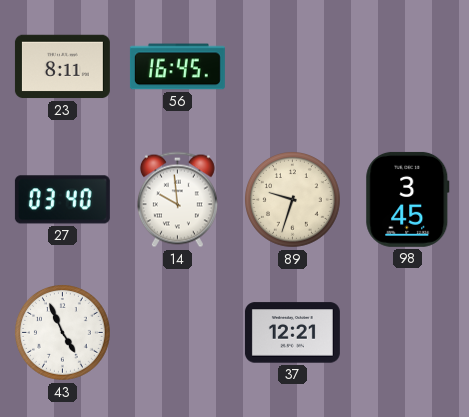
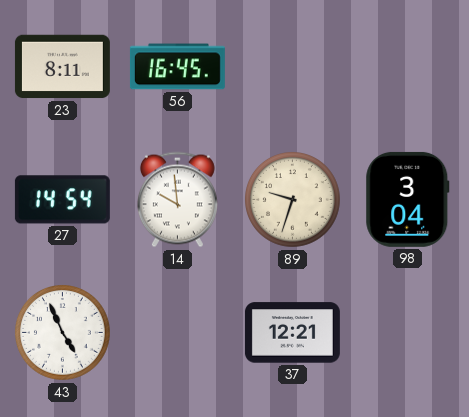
27: 03:40 -> 14:54
98: 3:45 -> 3:04
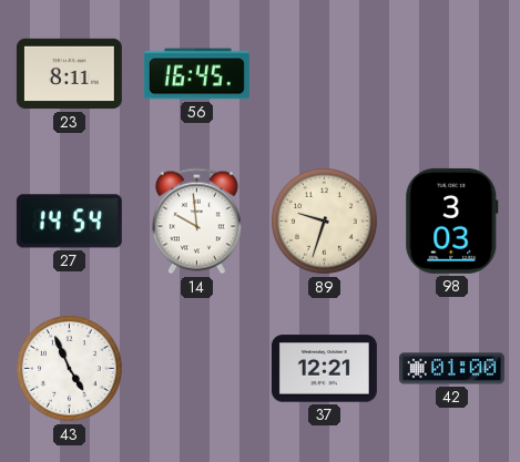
98: 3:04 -> 3:03
42: none -> 01:00
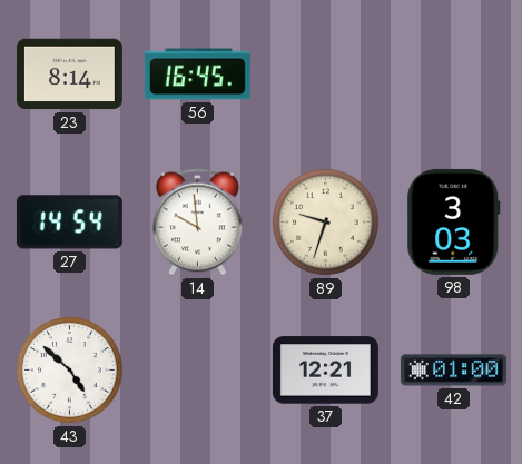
23: 8:11 -> 8:14
43: 4:56 -> 4:52
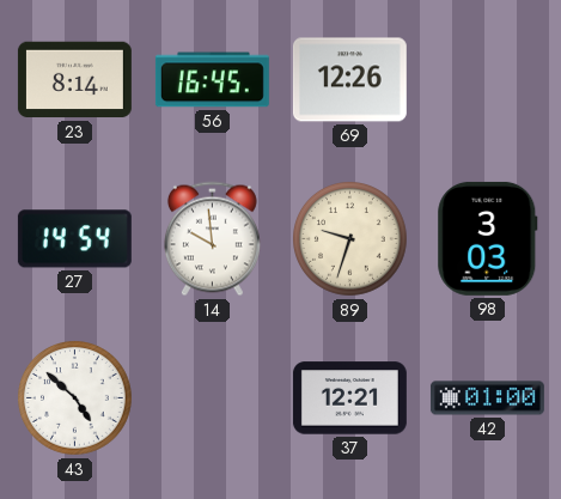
69: none -> 12:26
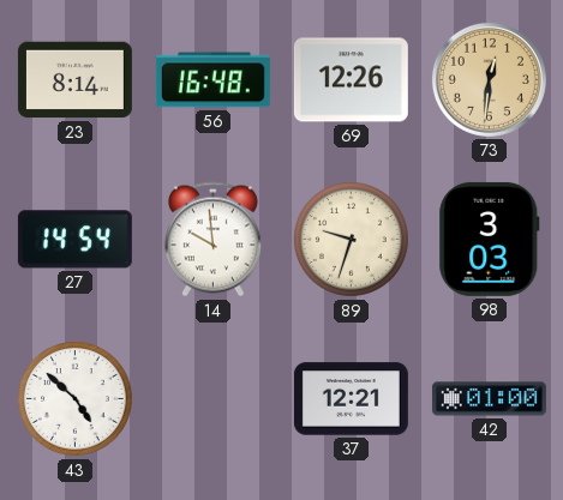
56: 16:45 -> 16:48
73: none -> 12:31
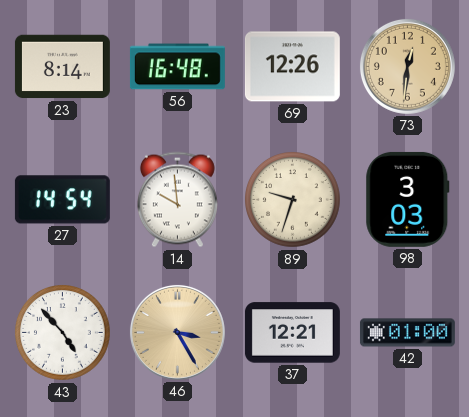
43: 4:52 -> 4:53
46: none -> 3:25
